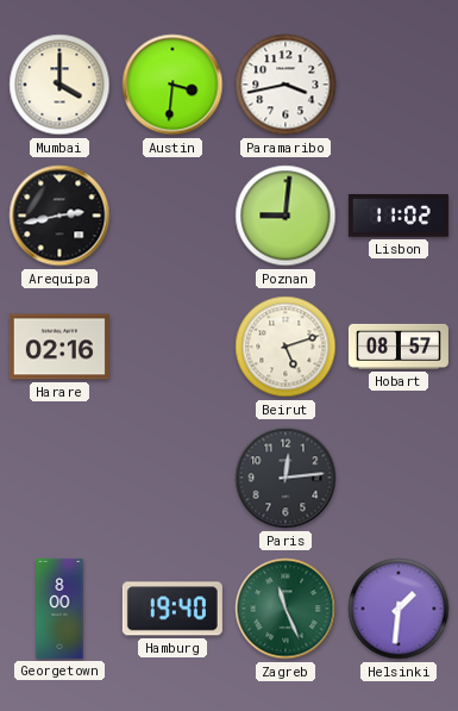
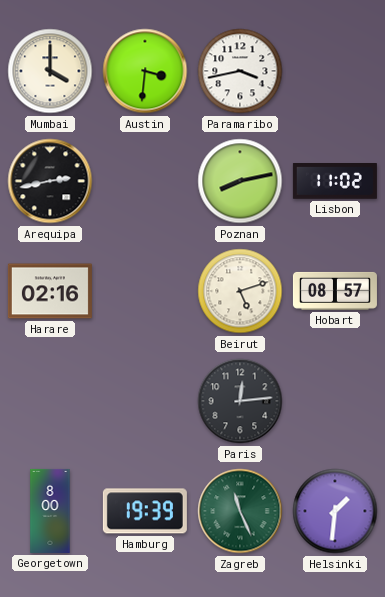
Poznan: 9:01 -> 8:13
Hamburg: 19:40 -> 19:39
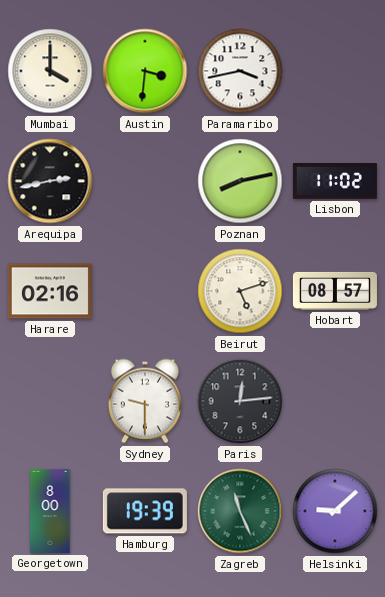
Sydney: none -> 9:30
Helsinki: 1:31 -> 9:08
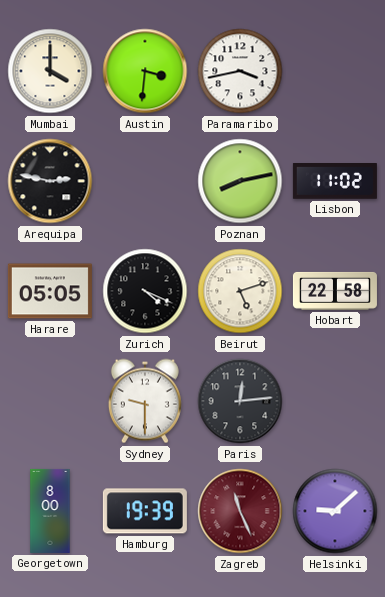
Arequipa: 2:43 -> 2:47
Harare: 02:16 -> 05:05
Zurich: none -> 4:19
Hobart: 08:57 -> 22:58
Zagreb dial: green -> burgundy
